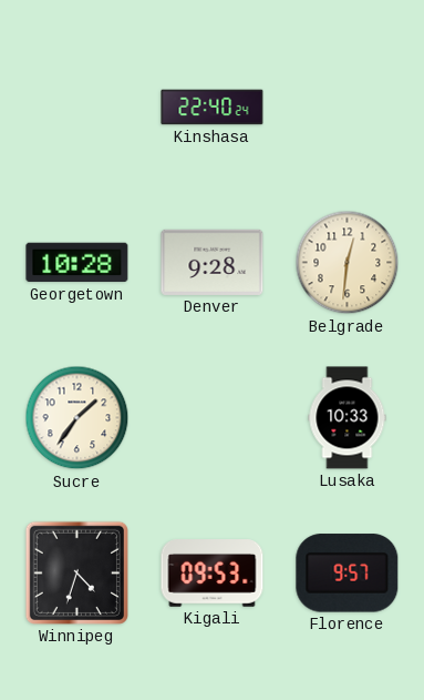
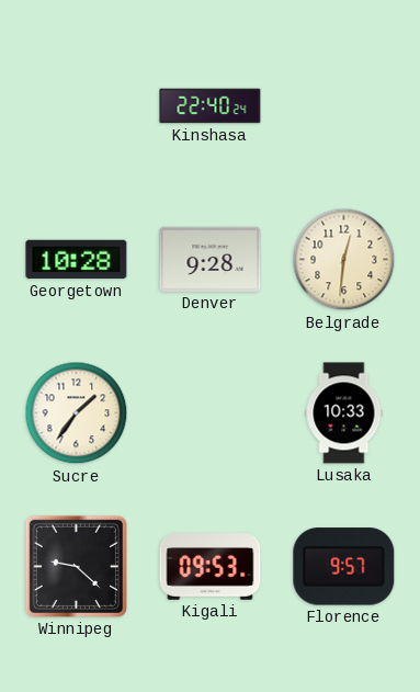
Winnipeg: 4:33 -> 9:22
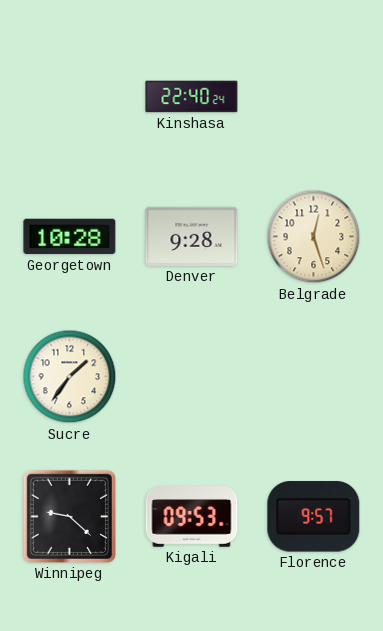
Belgrade: 12:31 -> 12:27
Lusaka: 10:33 -> none
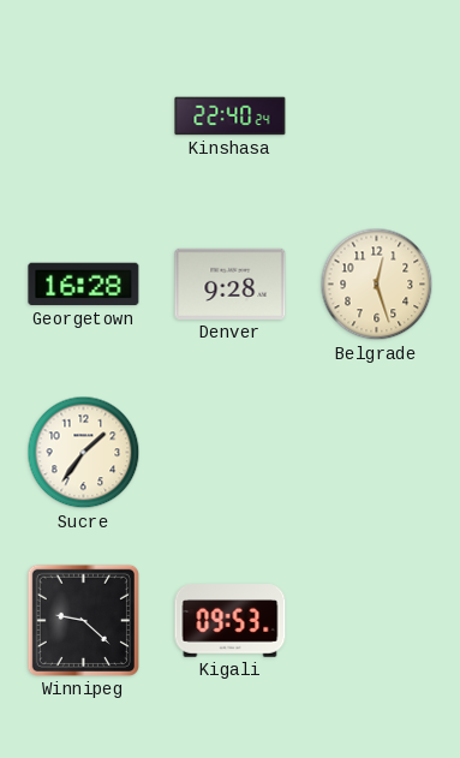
Georgetown: 10:28 -> 16:28
Florence: 9:57 -> none
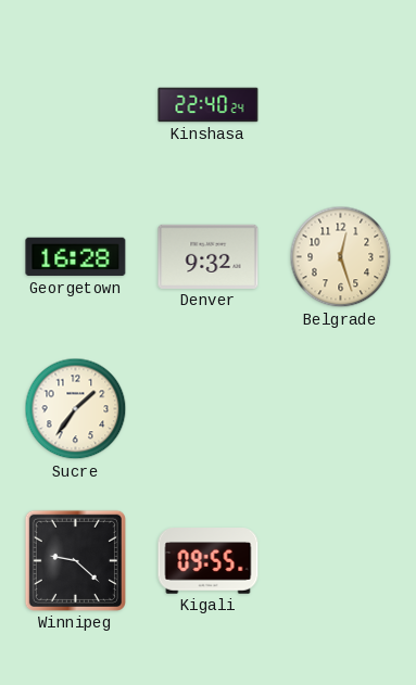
Denver: 9:28 -> 9:32
Kigali: 09:53 -> 09:55
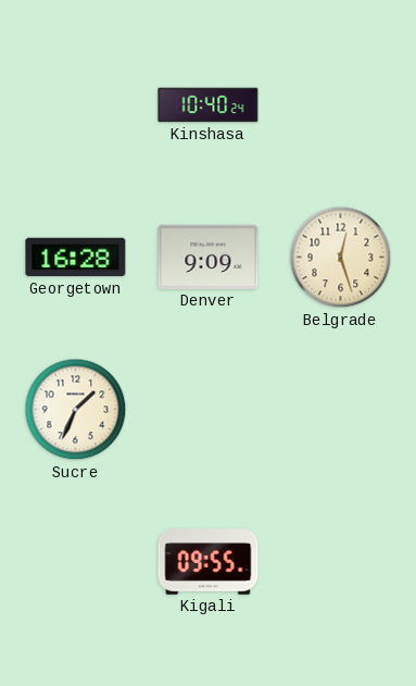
Kinshasa: 22:40 -> 10:40
Denver: 9:32 -> 9:09
Sucre: 1:36 -> 1:34
Winnipeg: 9:22 -> none
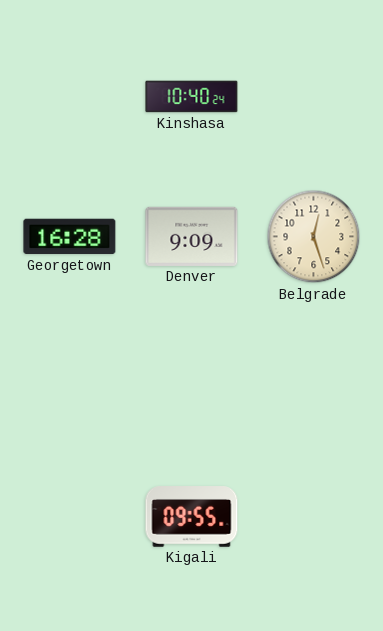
Sucre: 1:34 -> none
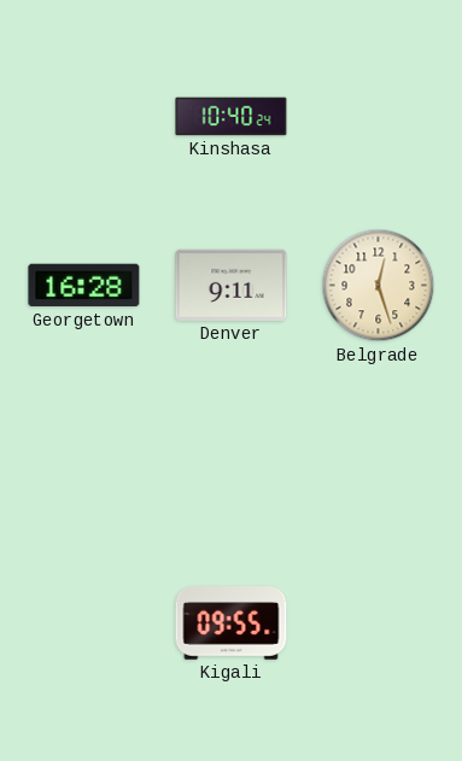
Denver: 9:09 -> 9:11
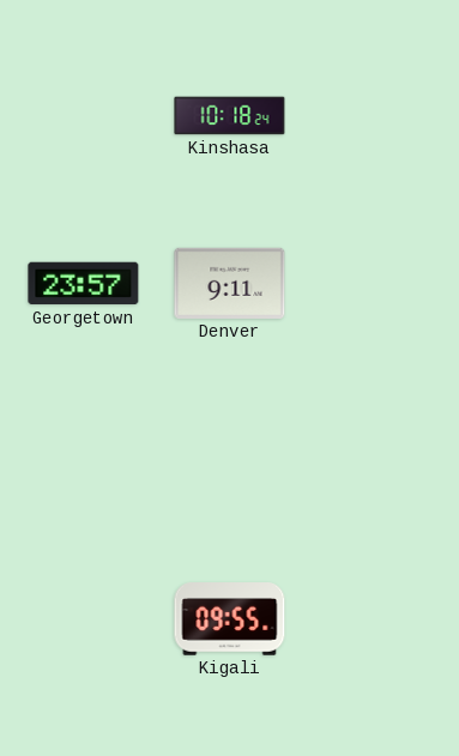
Kinshasa: 10:40 -> 10:18
Georgetown: 16:28 -> 23:57
Belgrade: 12:27 -> none
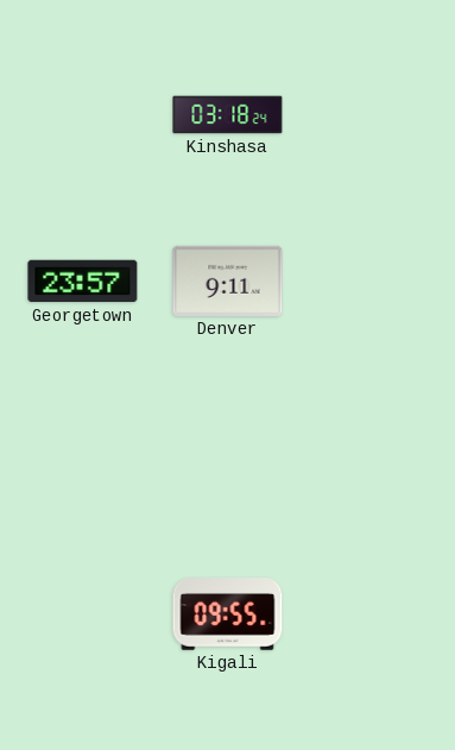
Kinshasa: 10:18 -> 03:18
